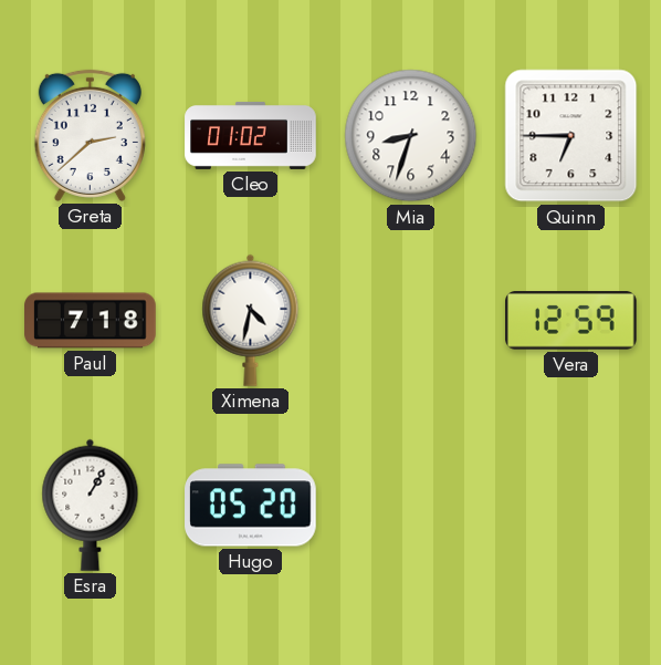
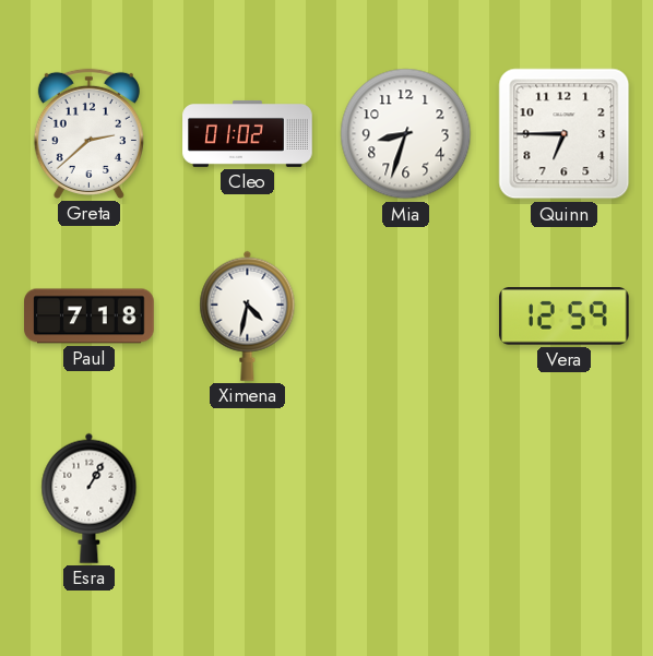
Hugo: 05:20 -> none
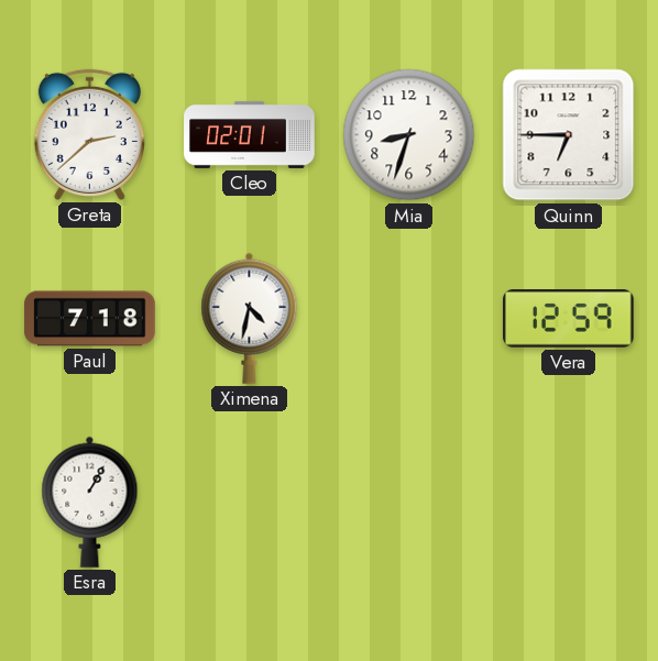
Cleo: 01:02 -> 02:01
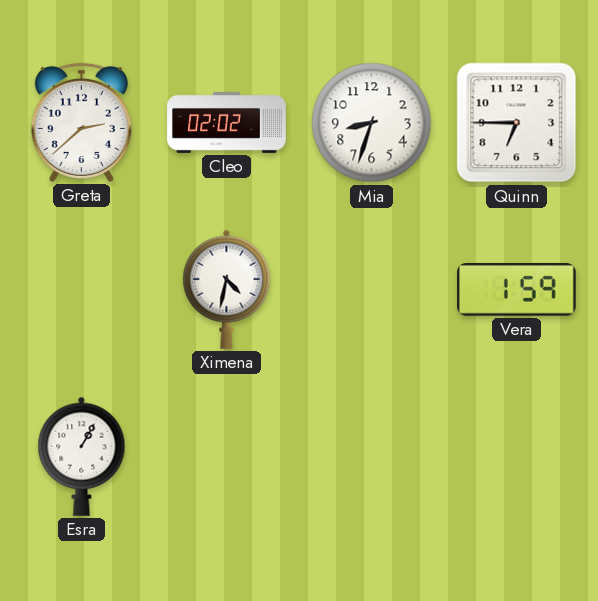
Cleo: 02:01 -> 02:02
Paul: 7:18 -> none
Vera: 12:59 -> 1:59
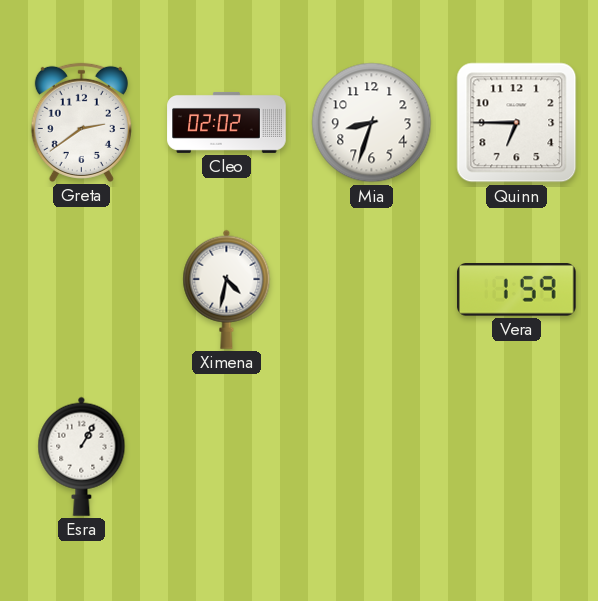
Greta: 2:38 -> 2:39
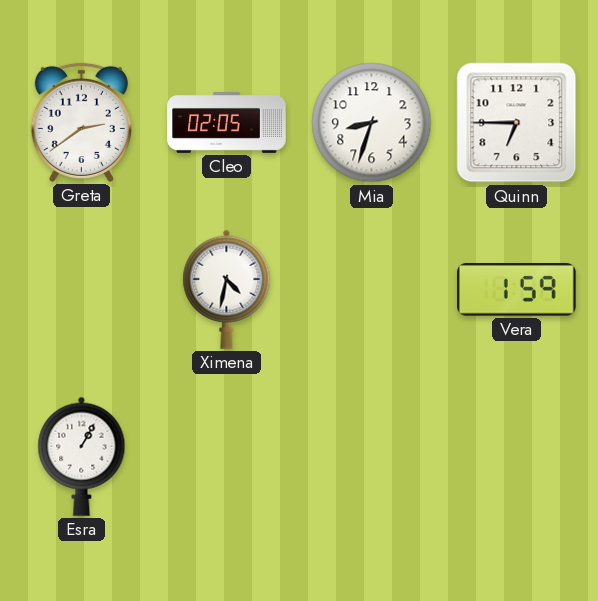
Cleo: 02:02 -> 02:05
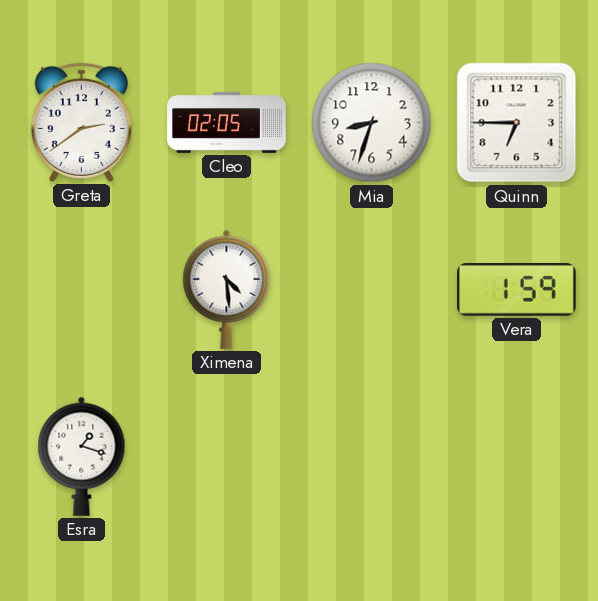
Ximena: 4:32 -> 4:29
Esra: 1:05 -> 1:18
